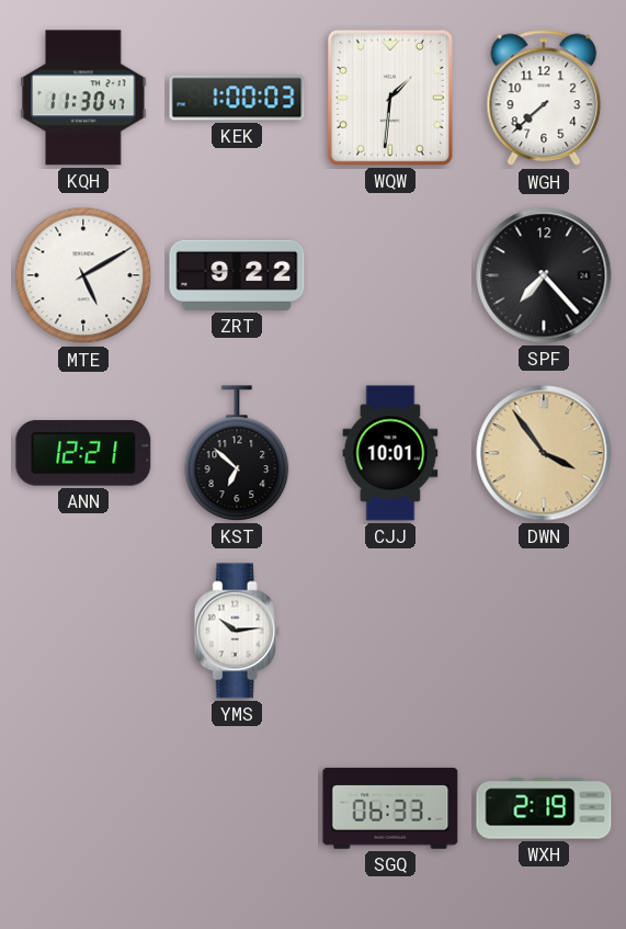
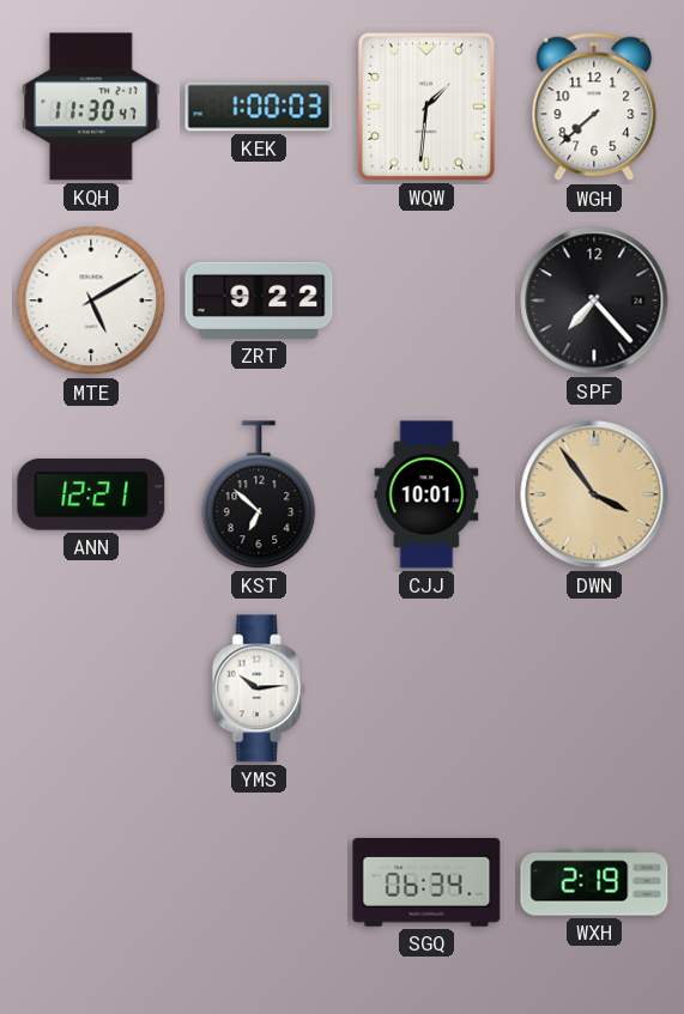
SGQ: 06:33 -> 06:34
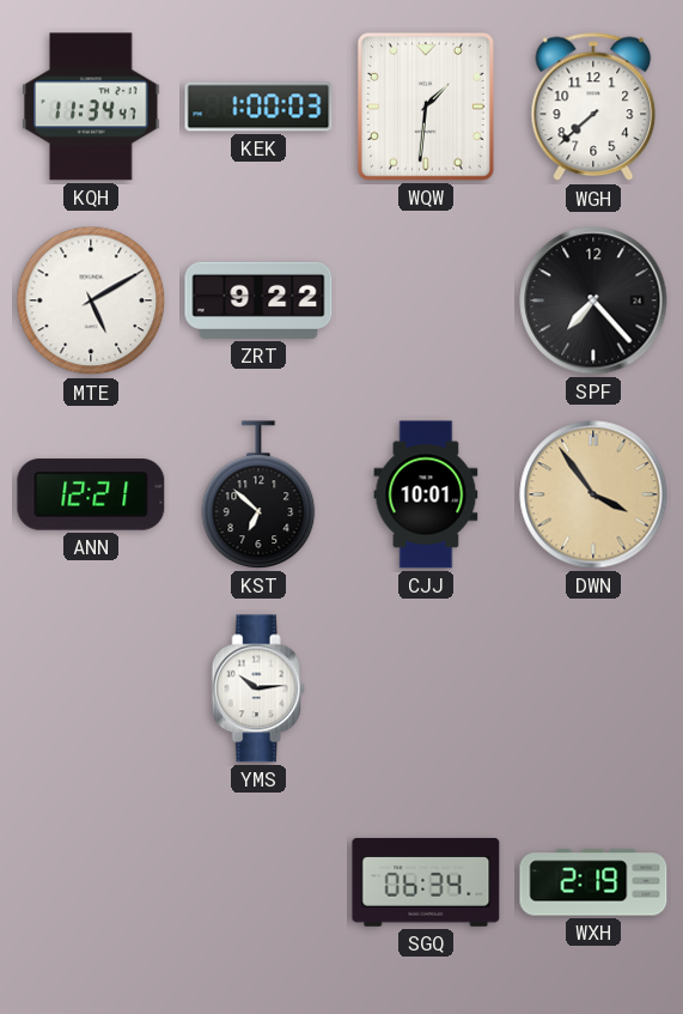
KQH: 11:30 -> 11:34
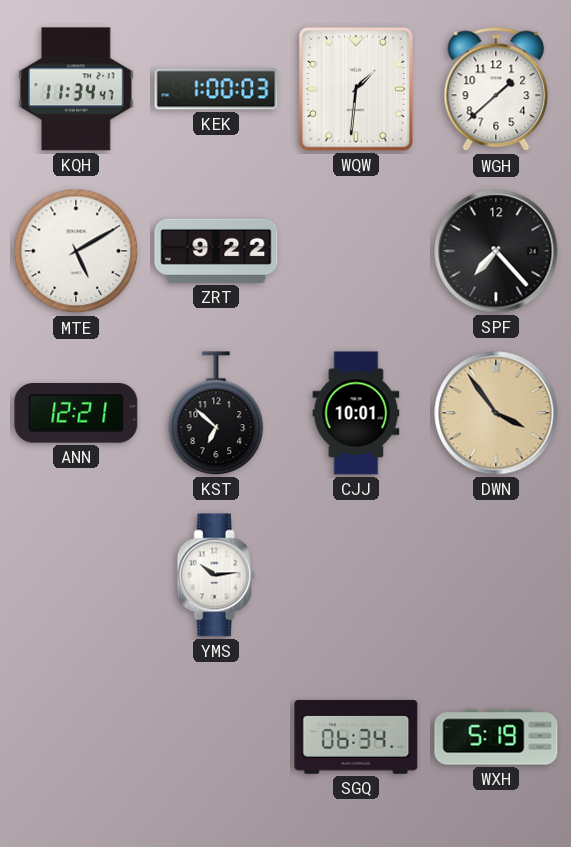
WGH: 7:38 -> 1:38
WXH: 2:19 -> 5:19
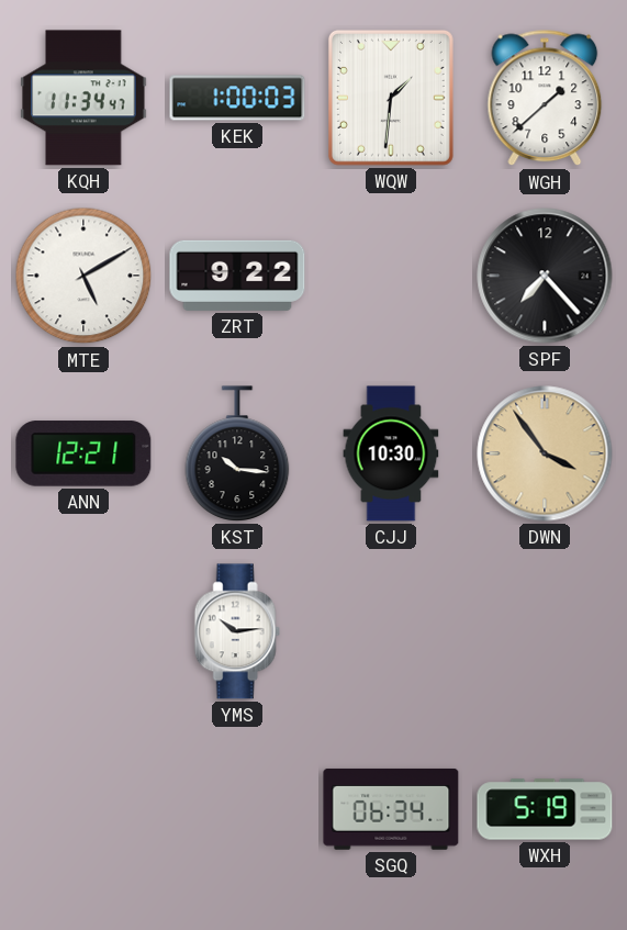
KST: 6:52 -> 10:16
CJJ: 10:01 -> 10:30
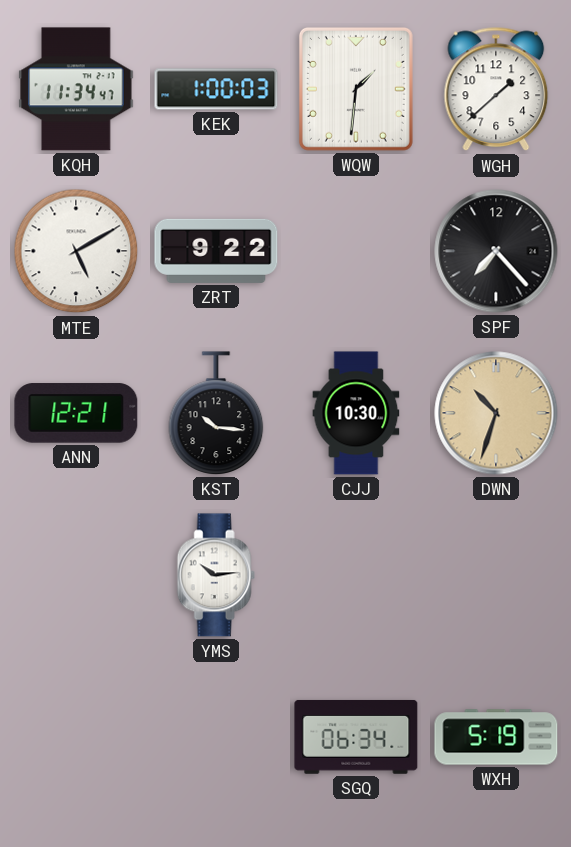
DWN: 3:54 -> 10:33
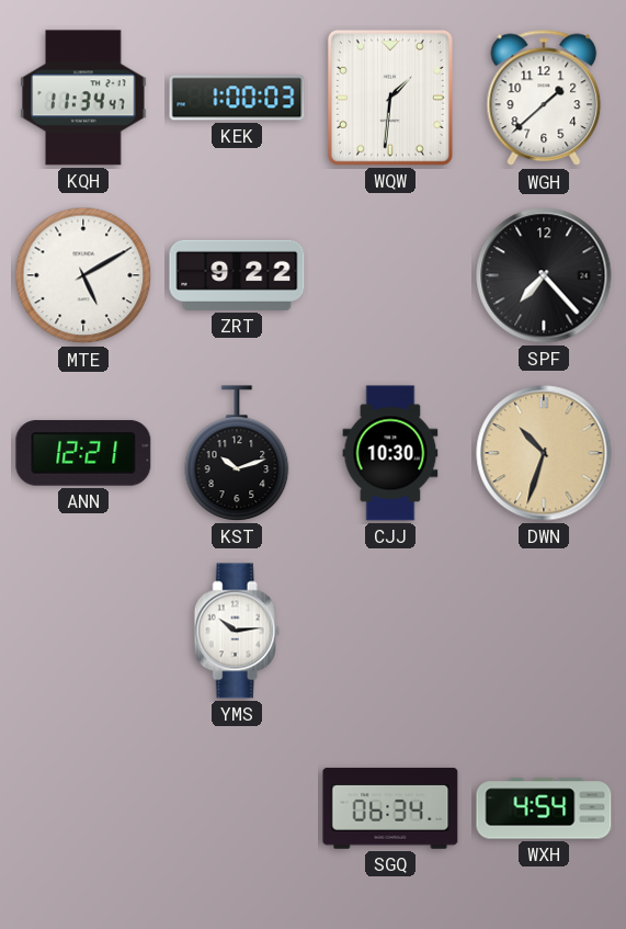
KST: 10:16 -> 10:12
WXH: 5:19 -> 4:54
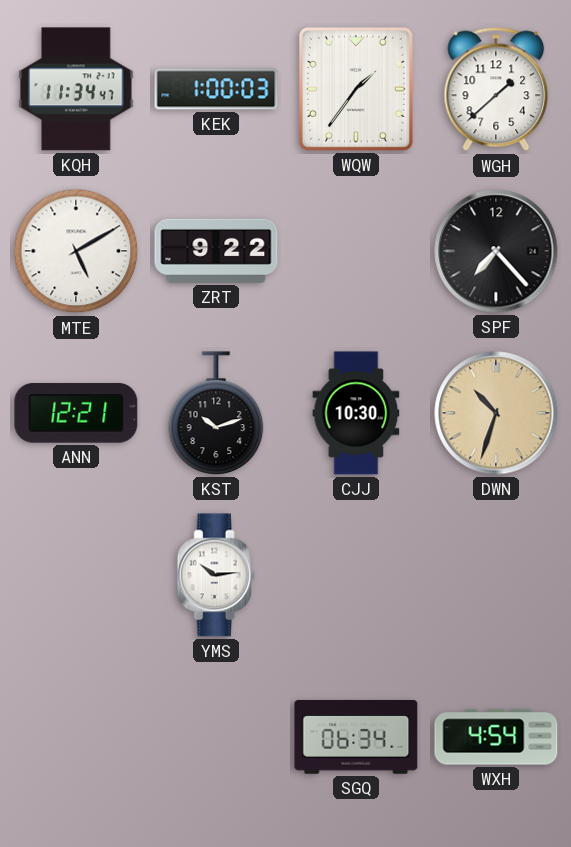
WQW: 1:31 -> 1:36
